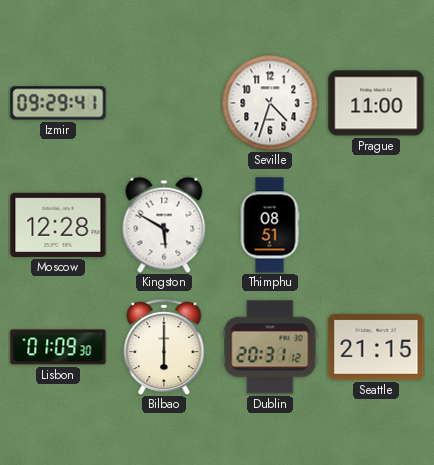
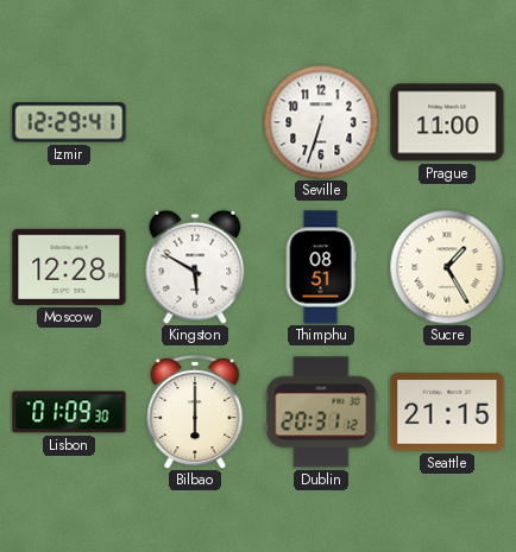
Izmir: 09:29 -> 12:29
Seville: 4:33 -> 6:33
Sucre: none -> 1:25
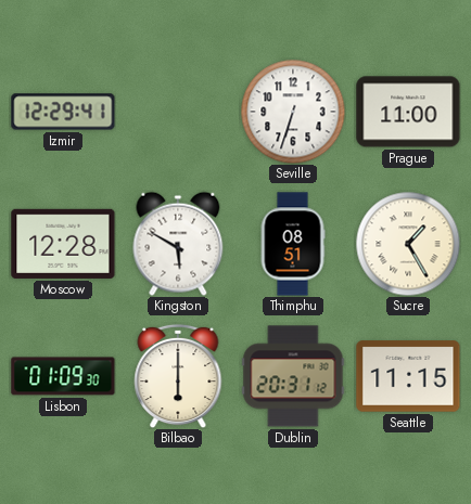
Seattle: 21:15 -> 11:15
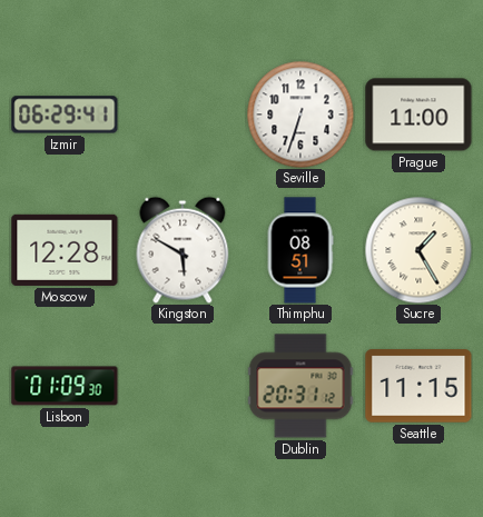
Izmir: 12:29 -> 06:29
Bilbao: 6:00 -> none
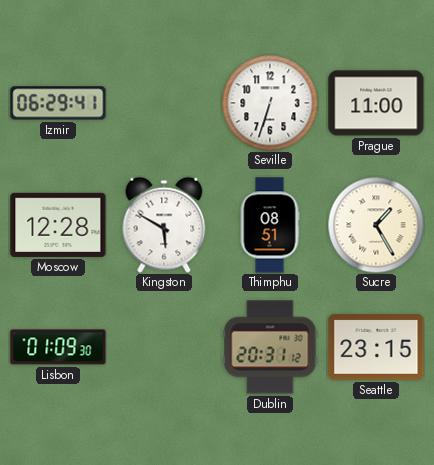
Seattle: 11:15 -> 23:15
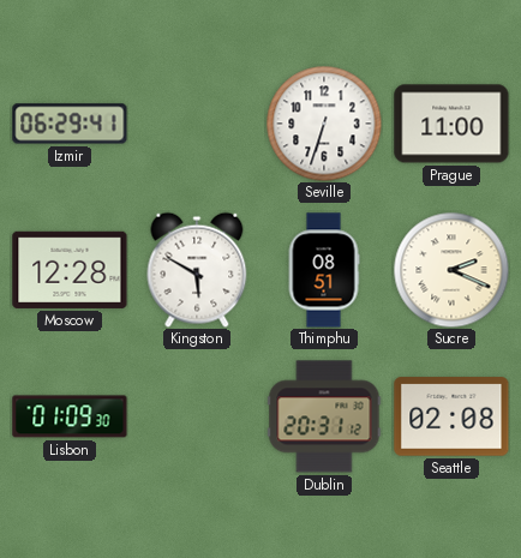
Sucre: 1:25 -> 2:19
Seattle: 23:15 -> 02:08
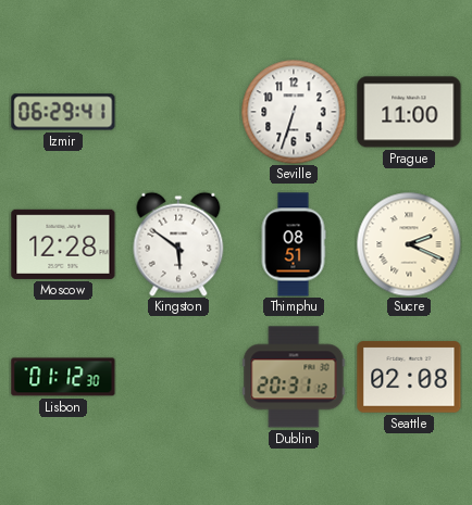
Kingston: 5:50 -> 5:51
Lisbon: 01:09 -> 01:12
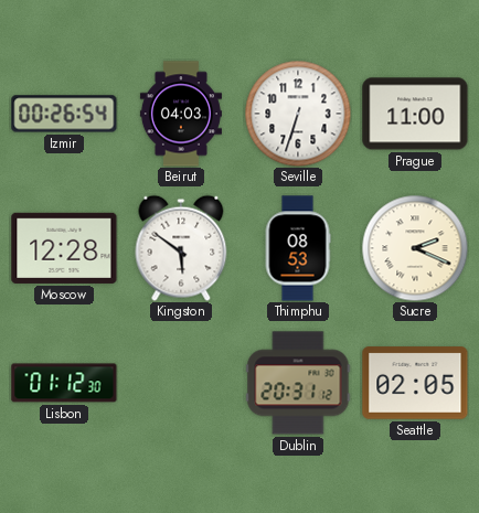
Izmir: 06:29 -> 00:26
Beirut: none -> 04:03
Thimphu: 08:51 -> 08:53
Seattle: 02:08 -> 02:05
